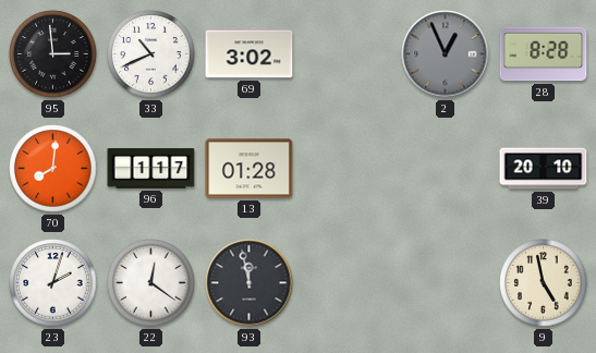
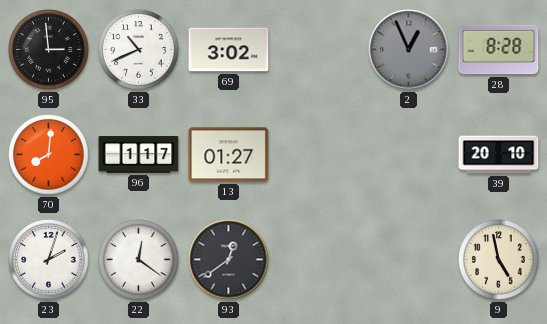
13: 01:28 -> 01:27
93: 11:58 -> 12:39
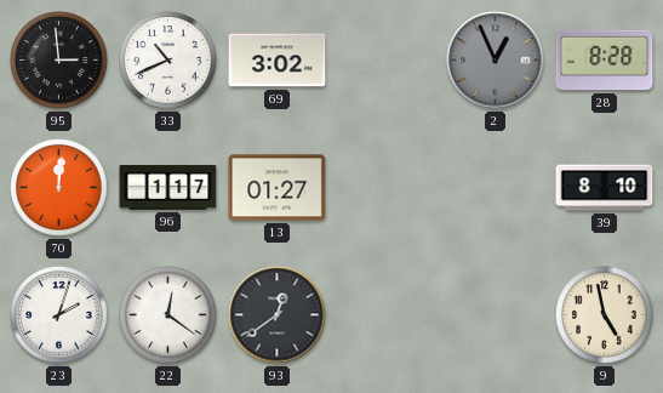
70: 8:01 -> 12:01
39: 20:10 -> 8:10
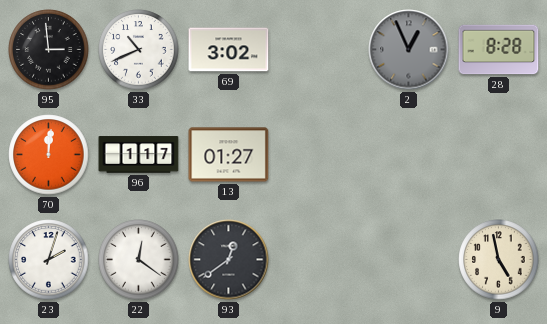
39: 8:10 -> none
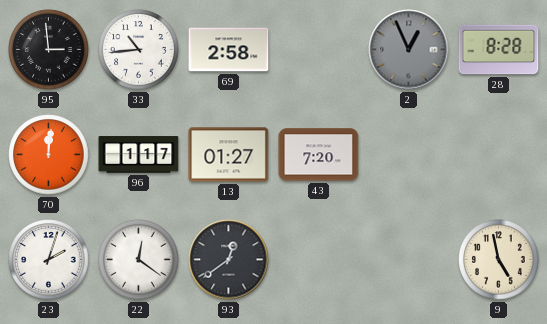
33: 10:41 -> 10:44
69: 3:02 -> 2:58
43: none -> 7:20
